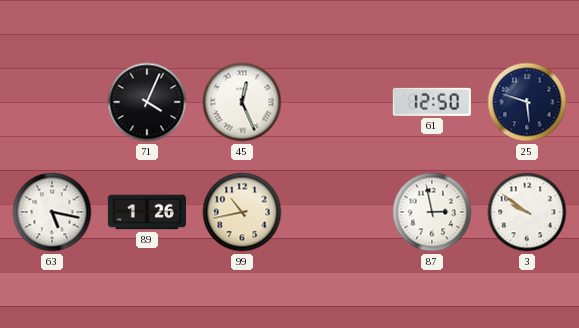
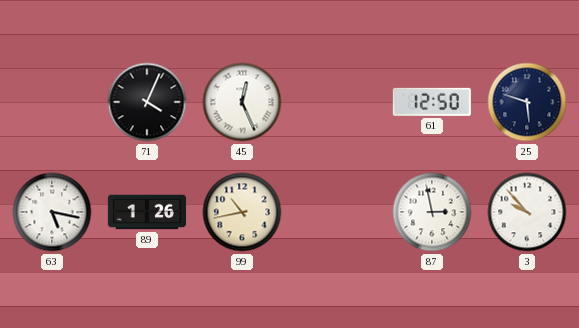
3: 9:51 -> 9:53
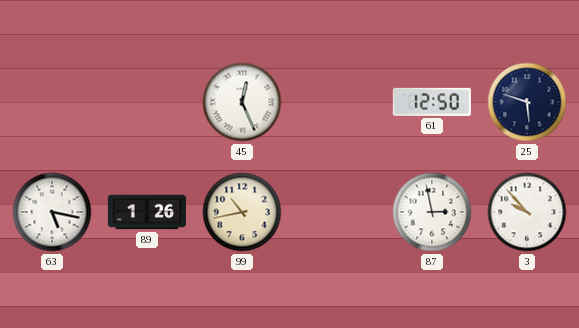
71: 4:04 -> none
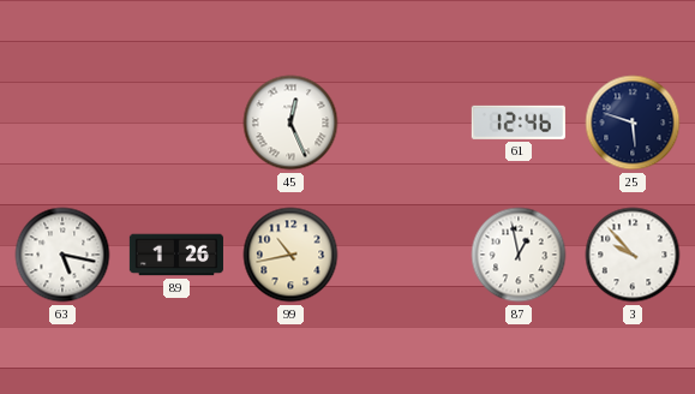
61: 12:50 -> 12:46
87: 2:58 -> 12:58
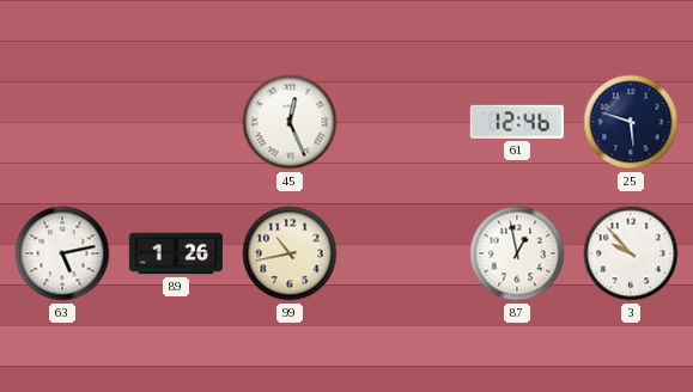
63: 5:17 -> 5:13
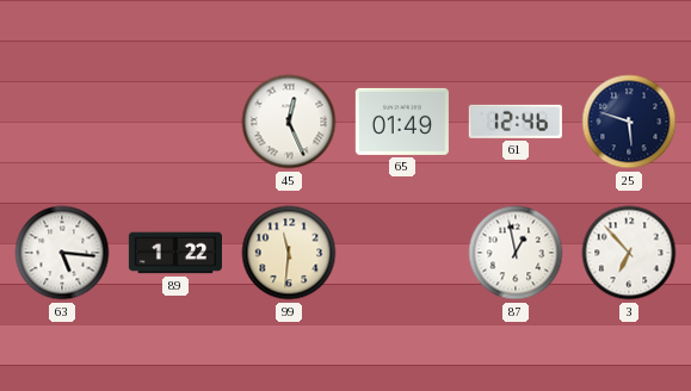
65: none -> 01:49
63: 5:13 -> 5:16
89: 1:26 -> 1:22
99: 10:43 -> 11:31
3: 9:53 -> 6:53
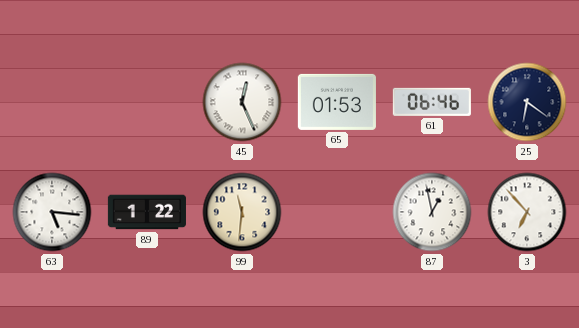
65: 01:49 -> 01:53
61: 12:46 -> 06:46
25: 5:48 -> 6:21
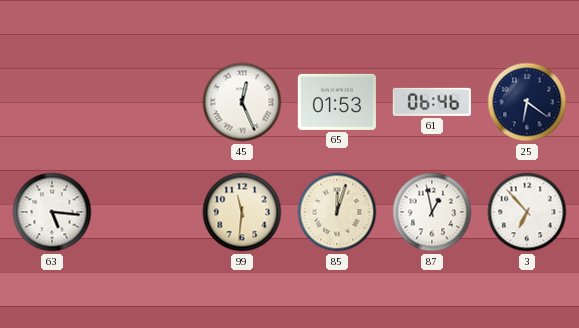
89: 1:22 -> none
85: none -> 12:03
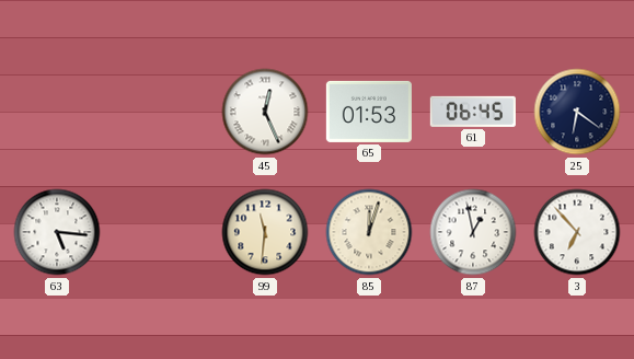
61: 06:46 -> 06:45
